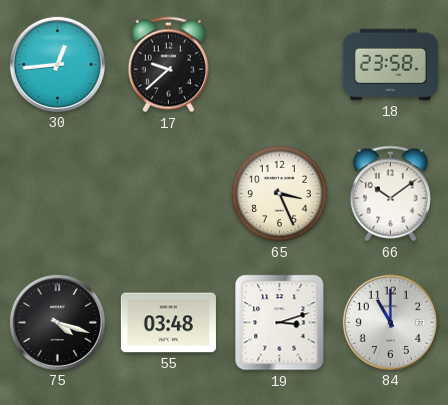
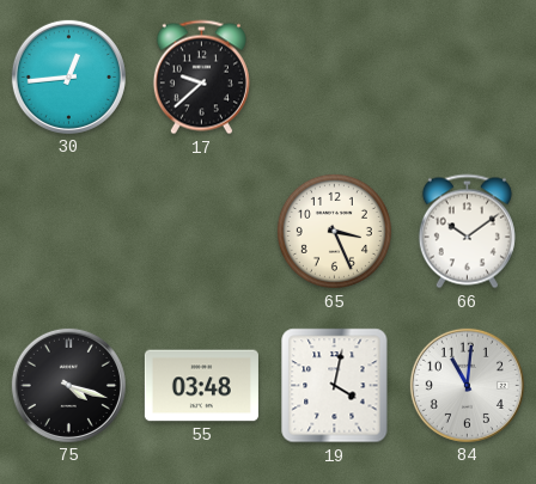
18: 23:58 -> none
19: 3:12 -> 4:02
84: 11:00 -> 11:01
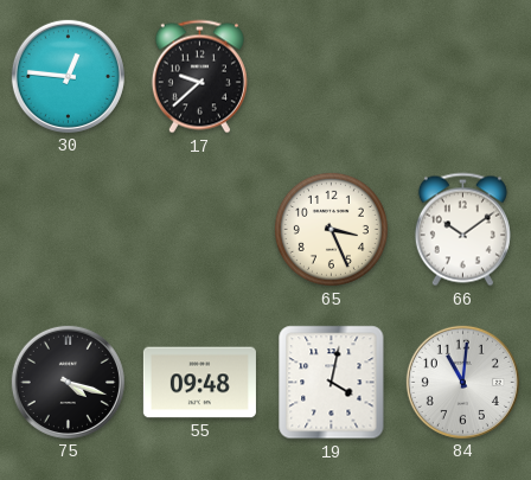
30: 12:44 -> 12:46
55: 03:48 -> 09:48
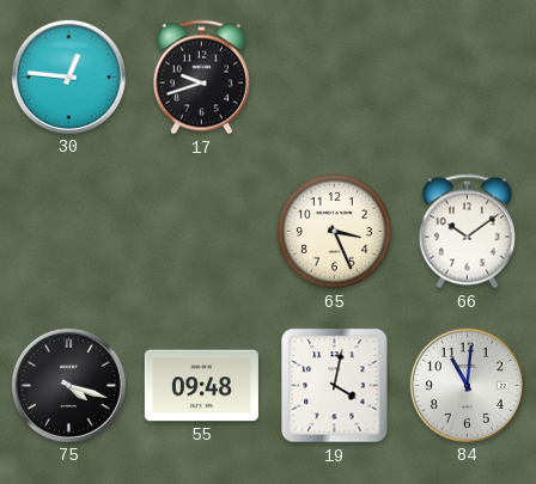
17: 9:38 -> 9:42
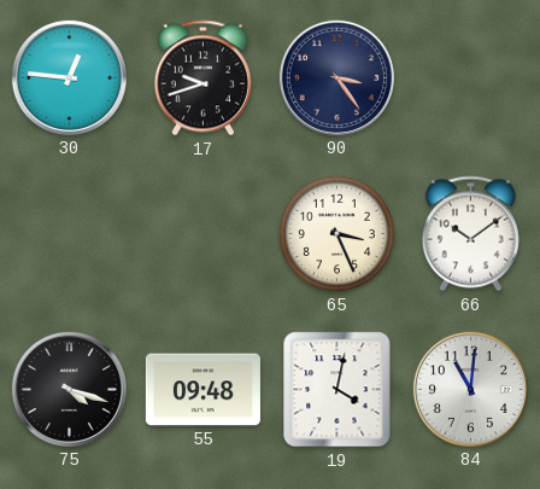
90: none -> 3:24
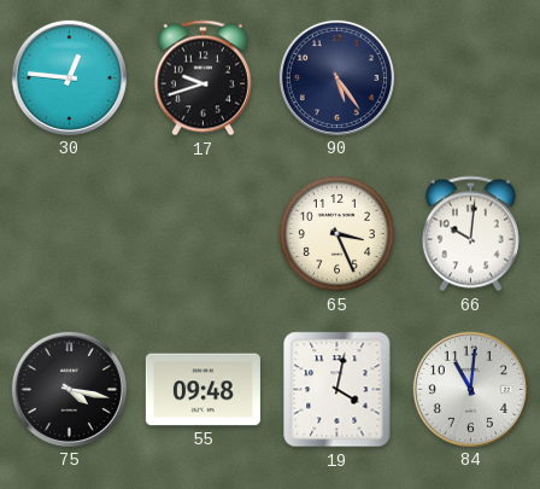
90: 3:24 -> 5:24
66: 10:09 -> 10:01
75: 4:18 -> 4:17
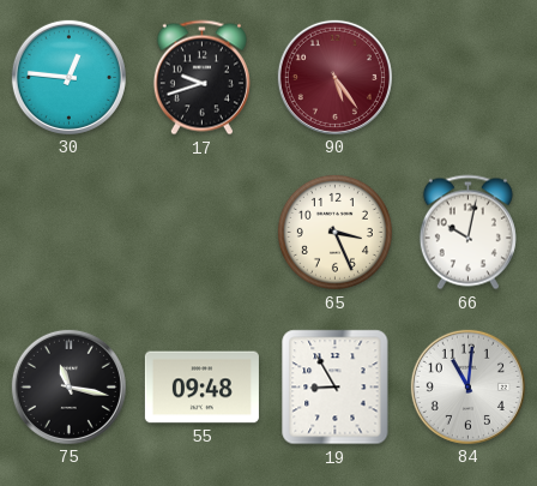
90 dial: navy -> burgundy
66: 10:01 -> 10:02
75: 4:17 -> 11:17
19: 4:02 -> 8:55
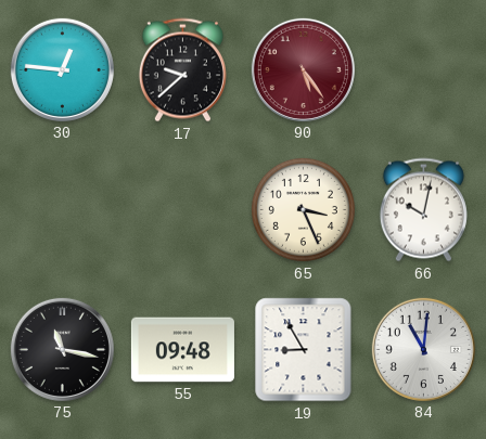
17: 9:42 -> 9:38
